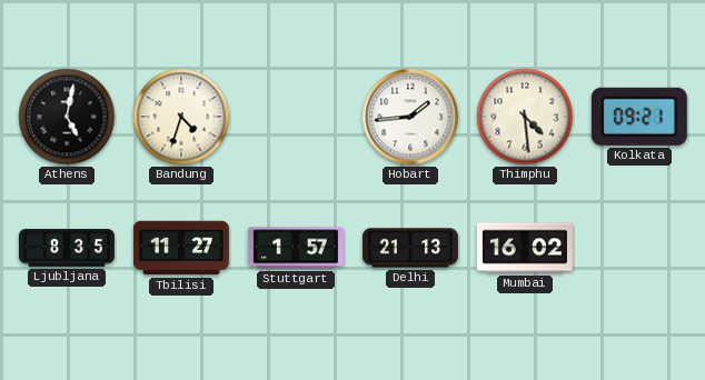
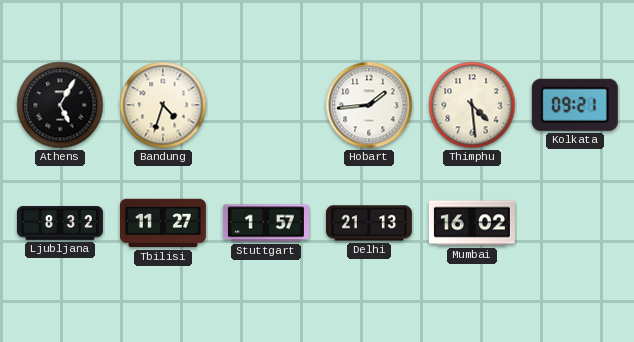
Athens: 5:02 -> 5:05
Ljubljana: 8:35 -> 8:32
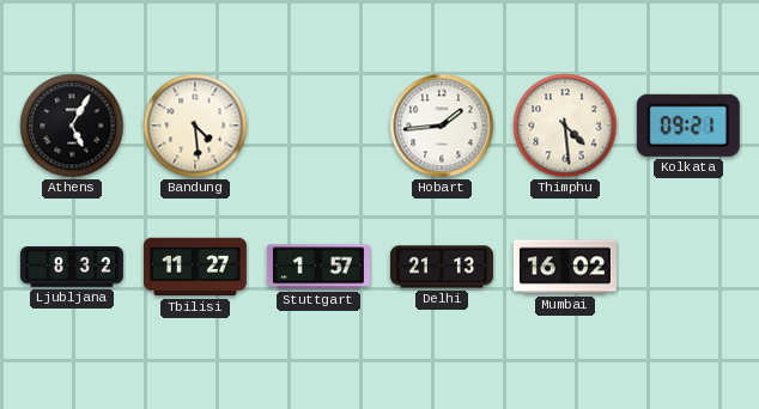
Bandung: 4:33 -> 4:29
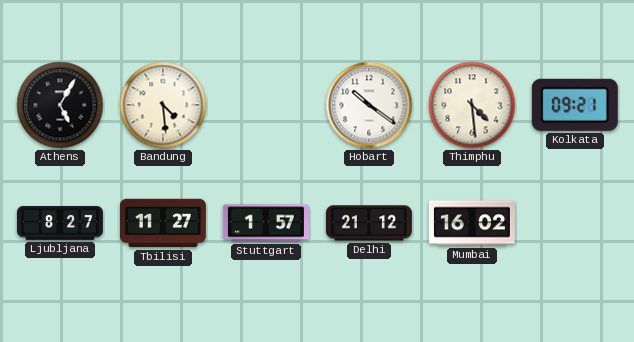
Hobart: 1:44 -> 10:21
Ljubljana: 8:32 -> 8:27
Delhi: 21:13 -> 21:12
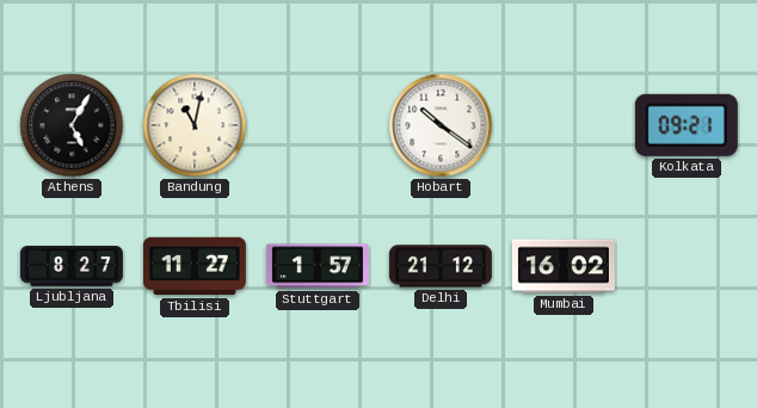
Bandung: 4:29 -> 11:02
Thimphu: 4:29 -> none
